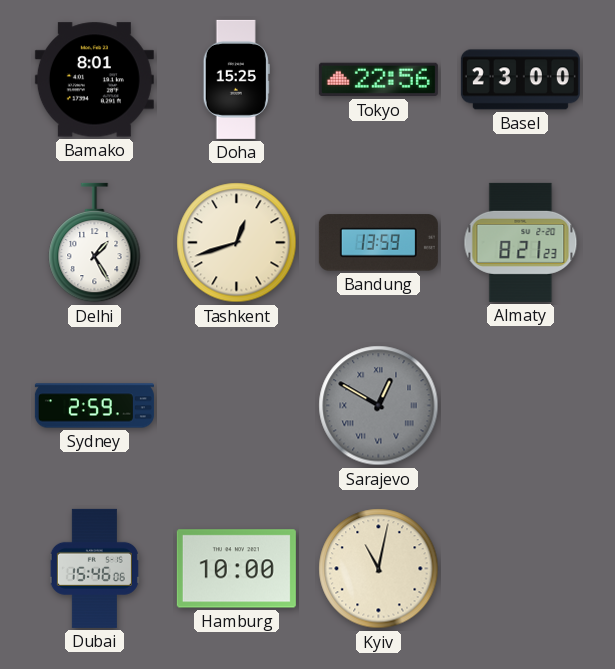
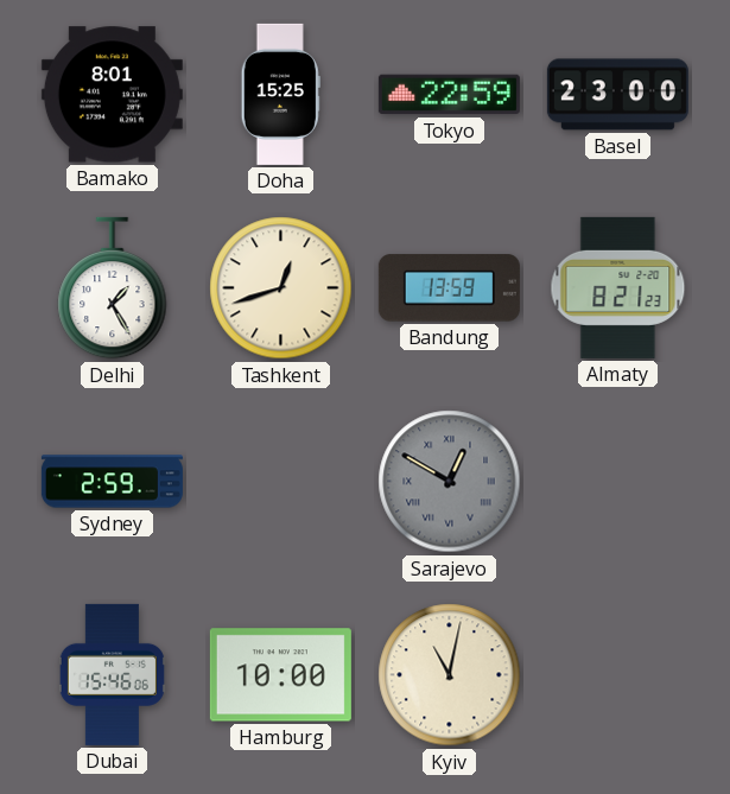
Tokyo: 22:56 -> 22:59
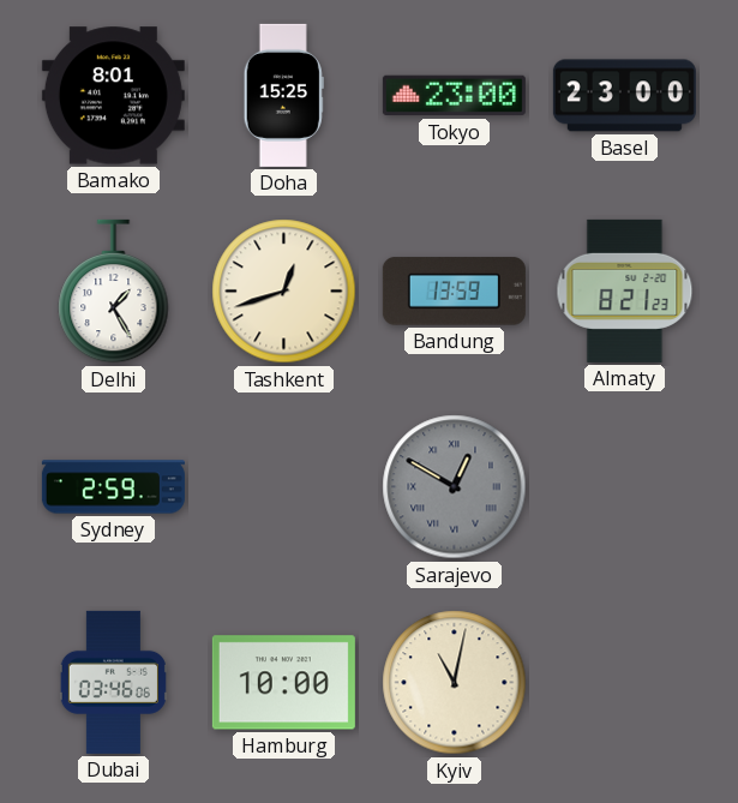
Tokyo: 22:59 -> 23:00
Dubai: 15:46 -> 03:46
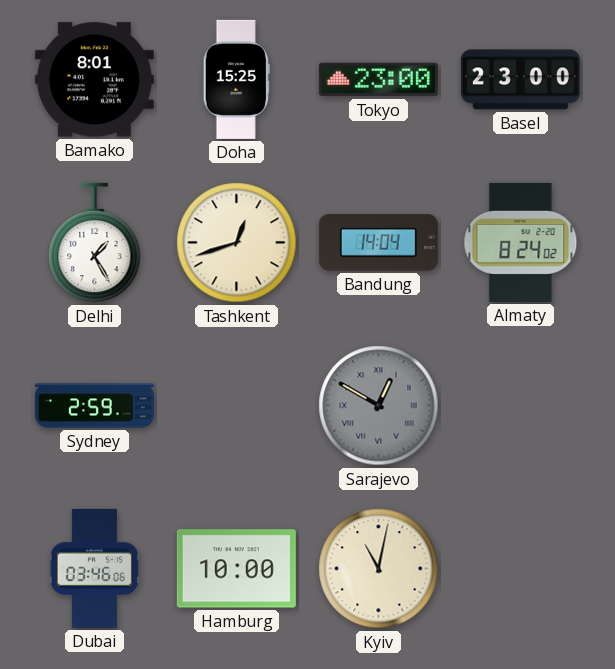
Bandung: 13:59 -> 14:04
Almaty: 8:21 -> 8:24
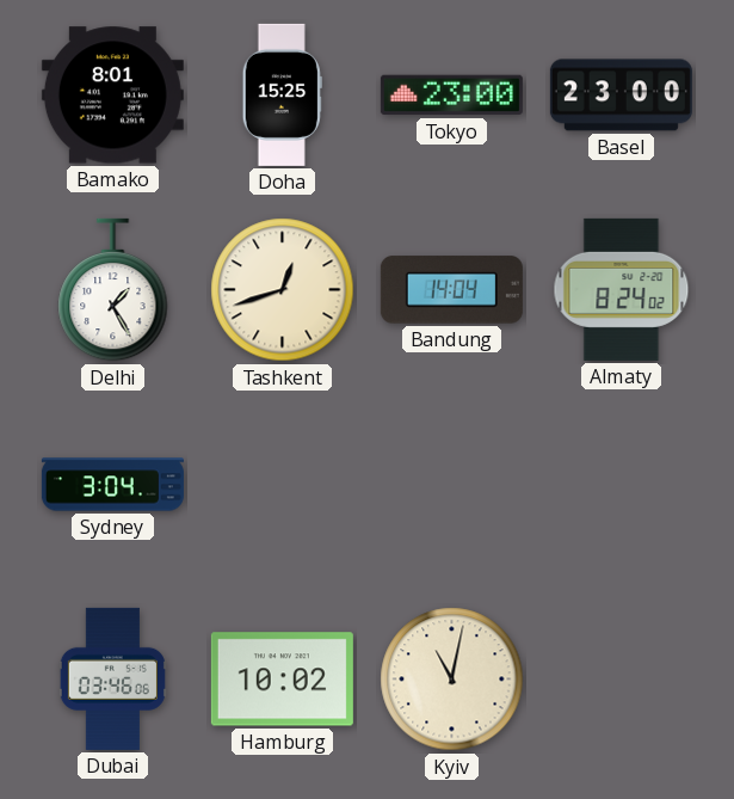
Sydney: 2:59 -> 3:04
Sarajevo: 12:50 -> none
Hamburg: 10:00 -> 10:02
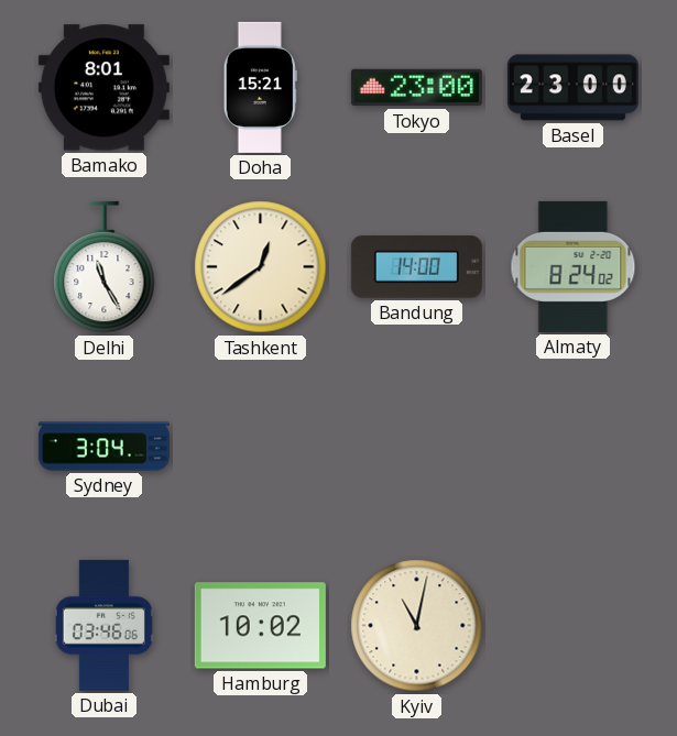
Doha: 15:25 -> 15:21
Delhi: 1:25 -> 11:25
Tashkent: 12:42 -> 12:39
Bandung: 14:04 -> 14:00
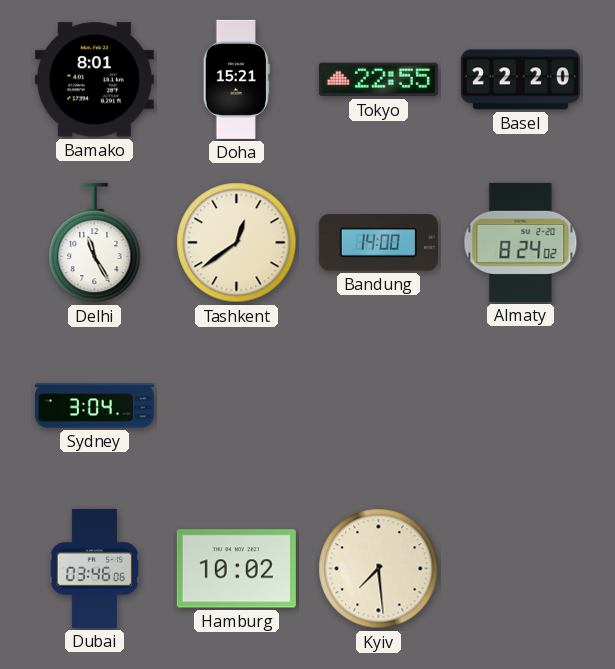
Tokyo: 23:00 -> 22:55
Basel: 23:00 -> 22:20
Kyiv: 11:02 -> 7:29
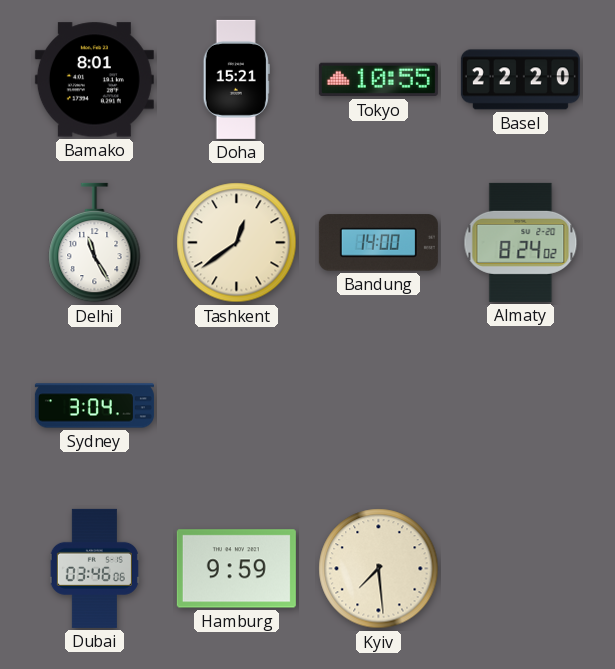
Tokyo: 22:55 -> 10:55
Hamburg: 10:02 -> 9:59
